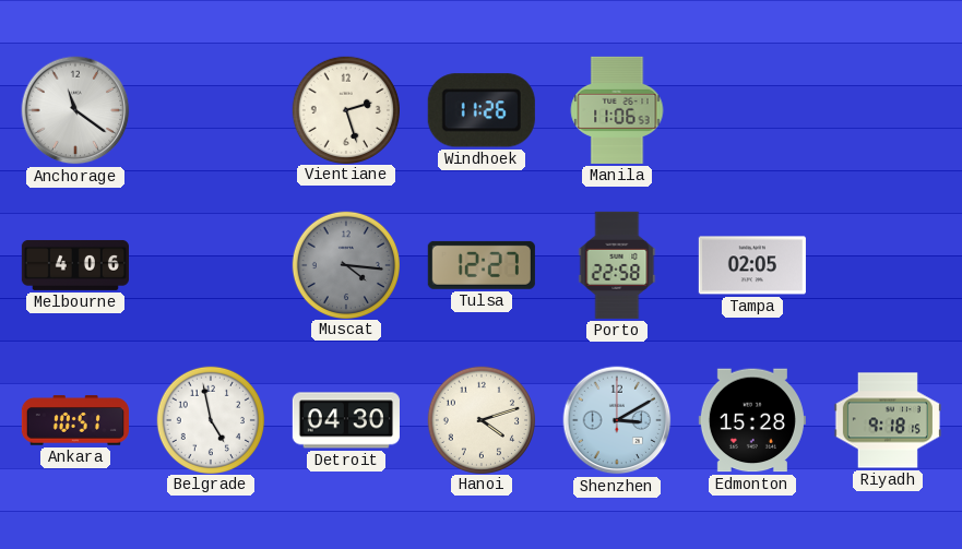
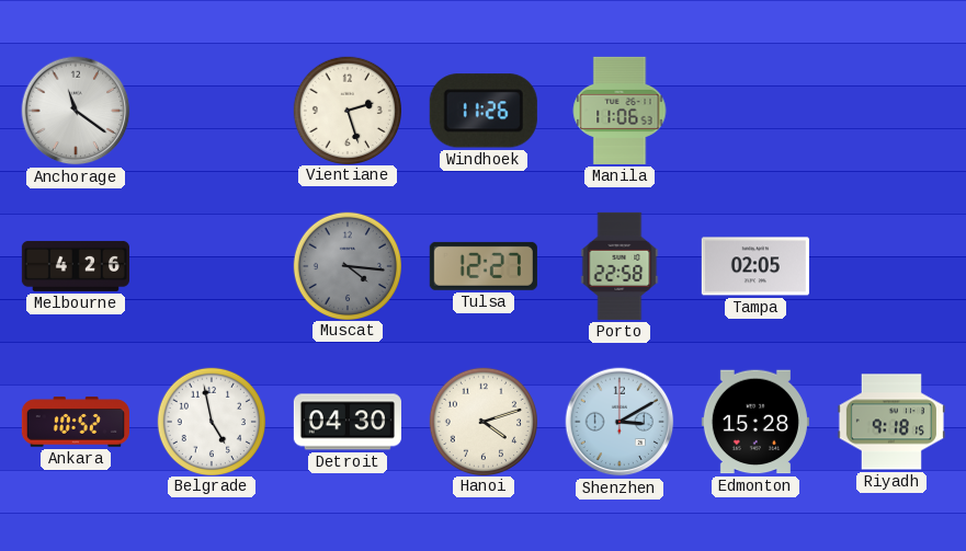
Melbourne: 4:06 -> 4:26
Ankara: 10:51 -> 10:52
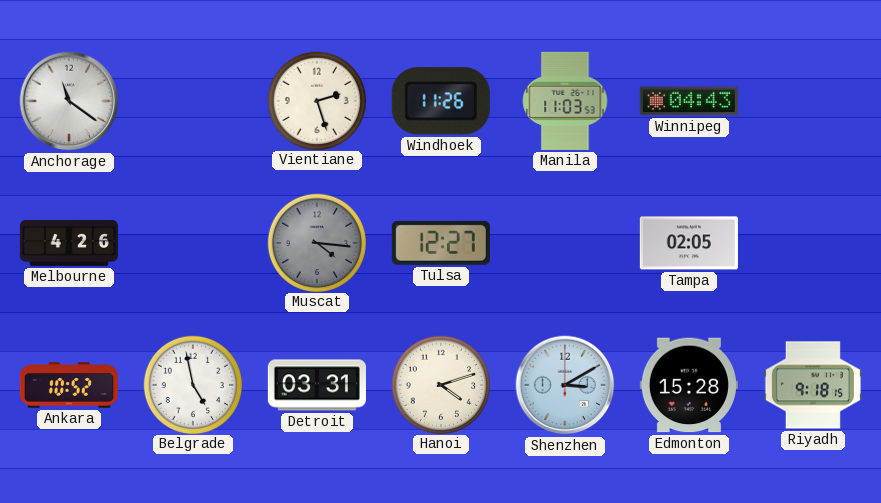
Manila: 11:06 -> 11:03
Winnipeg: none -> 04:43
Porto: 22:58 -> none
Detroit: 04:30 -> 03:31
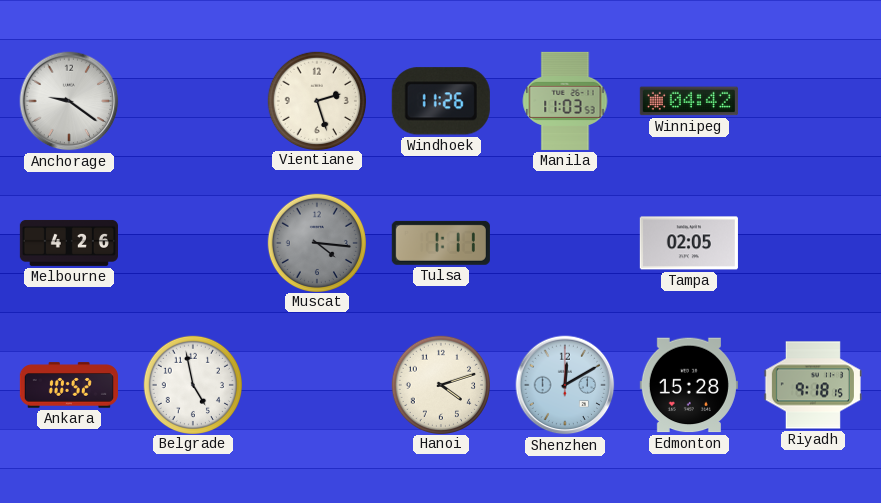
Anchorage: 11:21 -> 9:21
Winnipeg: 04:43 -> 04:42
Tulsa: 12:27 -> 1:11
Detroit: 03:31 -> none
Shenzhen: 3:10 -> 12:10
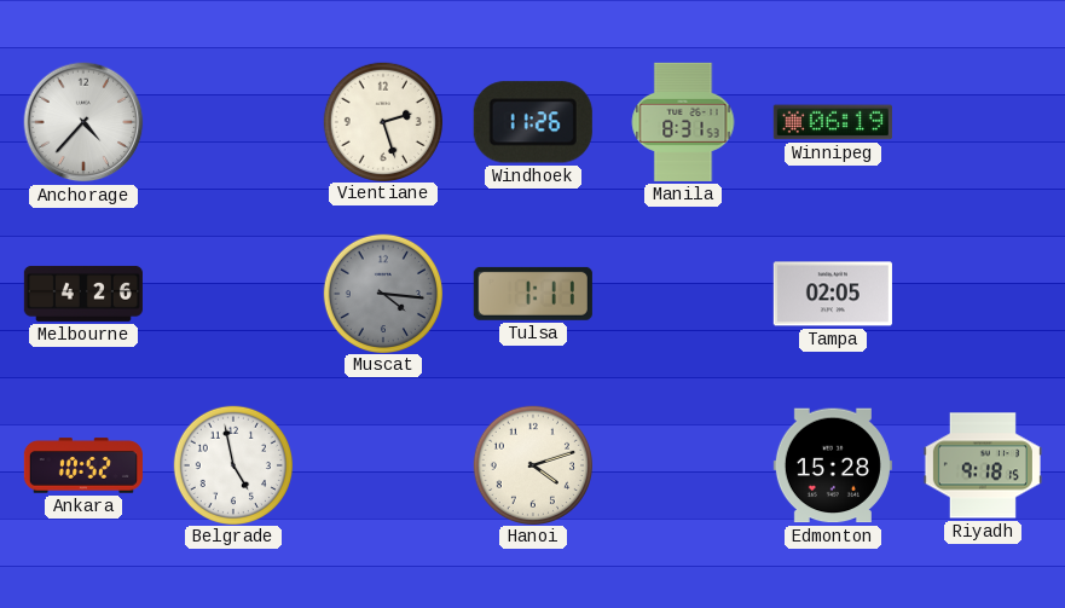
Anchorage: 9:21 -> 4:37
Manila: 11:03 -> 8:31
Winnipeg: 04:42 -> 06:19
Shenzhen: 12:10 -> none
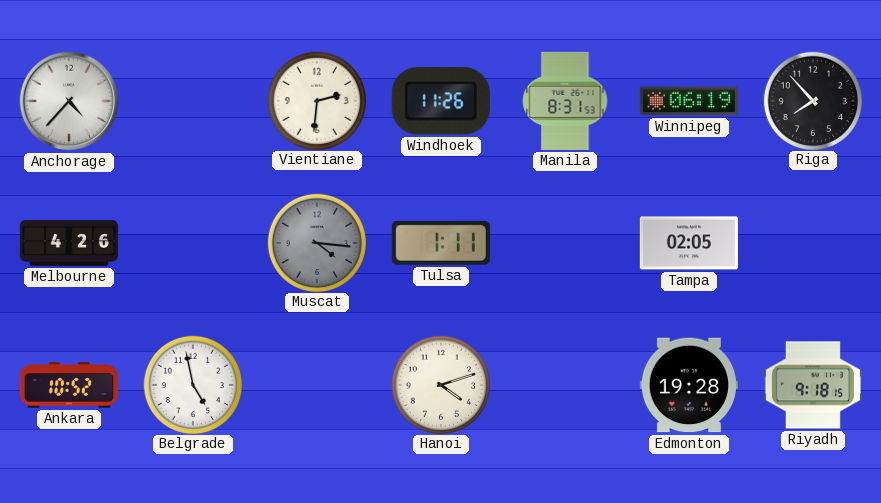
Vientiane: 2:27 -> 2:31
Riga: none -> 7:53
Edmonton: 15:28 -> 19:28
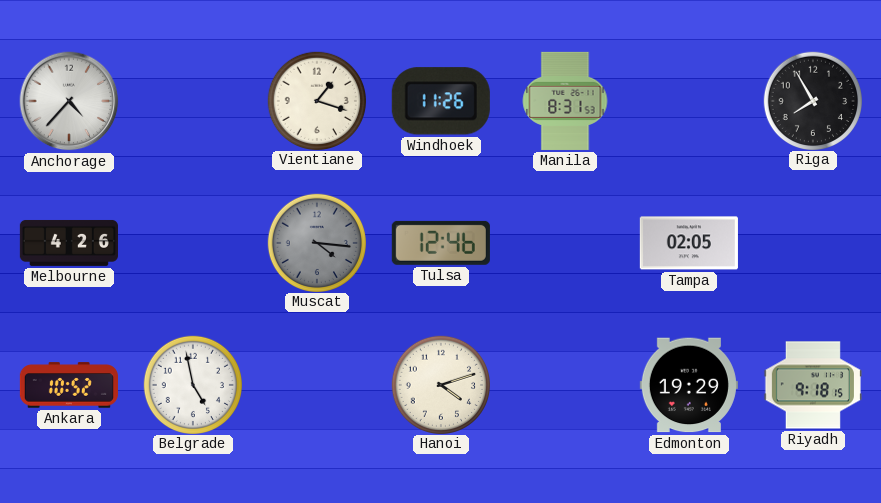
Vientiane: 2:31 -> 1:18
Winnipeg: 06:19 -> none
Riga: 7:53 -> 7:55
Tulsa: 1:11 -> 12:46
Edmonton: 19:28 -> 19:29
